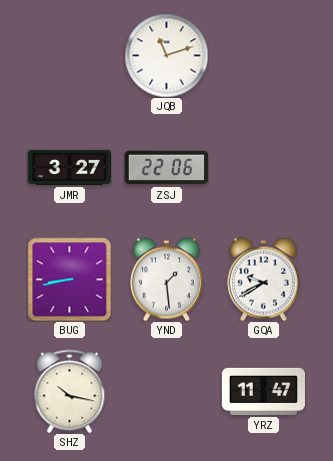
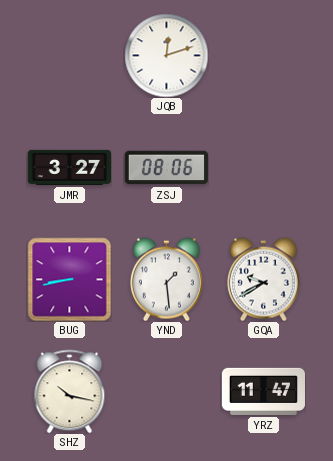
JQB: 11:12 -> 12:12
ZSJ: 22:06 -> 08:06
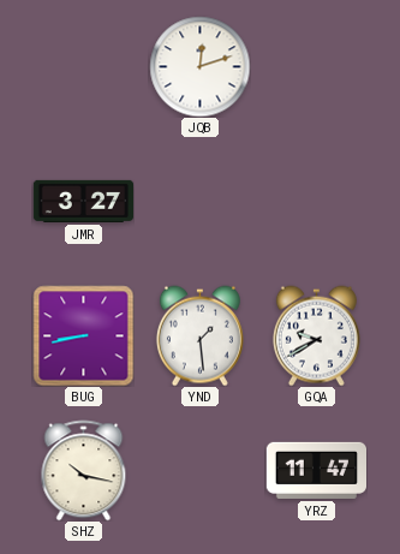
ZSJ: 08:06 -> none
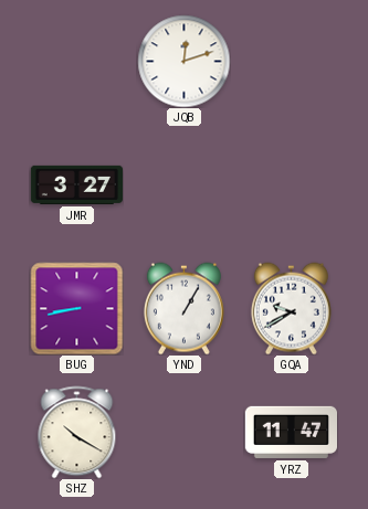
YND: 1:29 -> 1:05
SHZ: 10:17 -> 10:20
